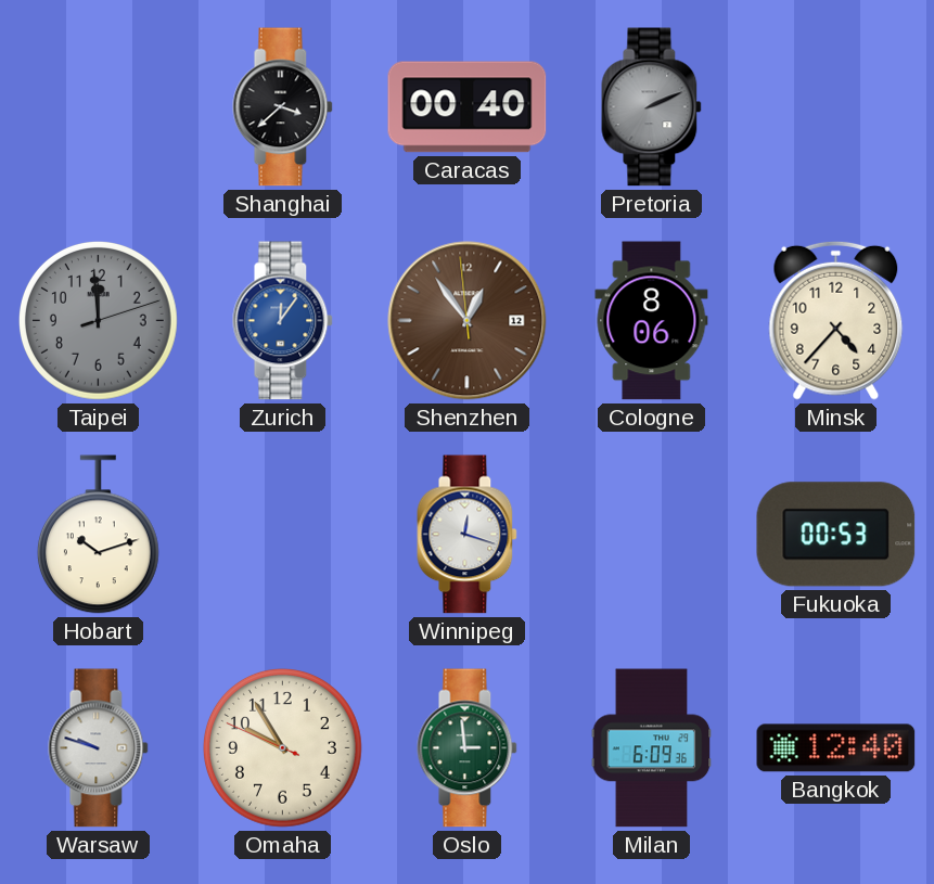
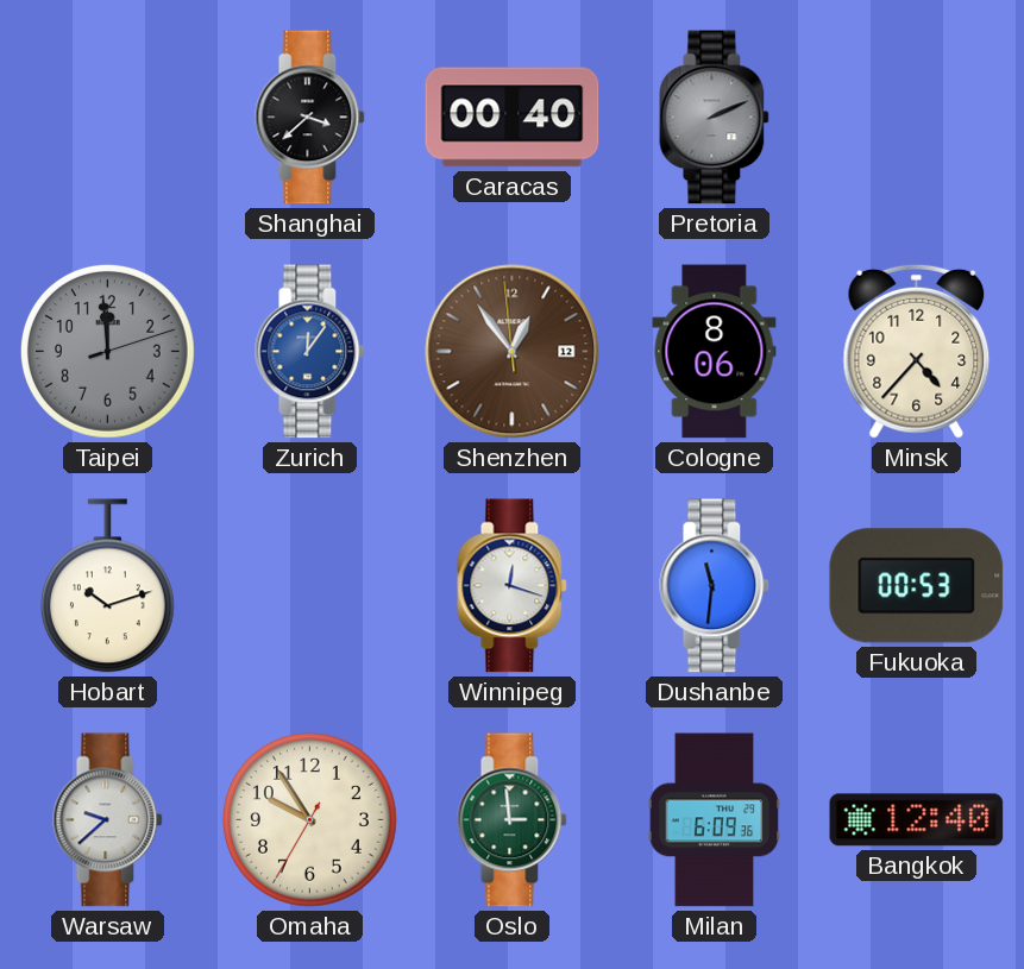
Dushanbe: none -> 11:31
Warsaw: 9:48 -> 9:38
Omaha: 9:54:49 -> 9:54:35
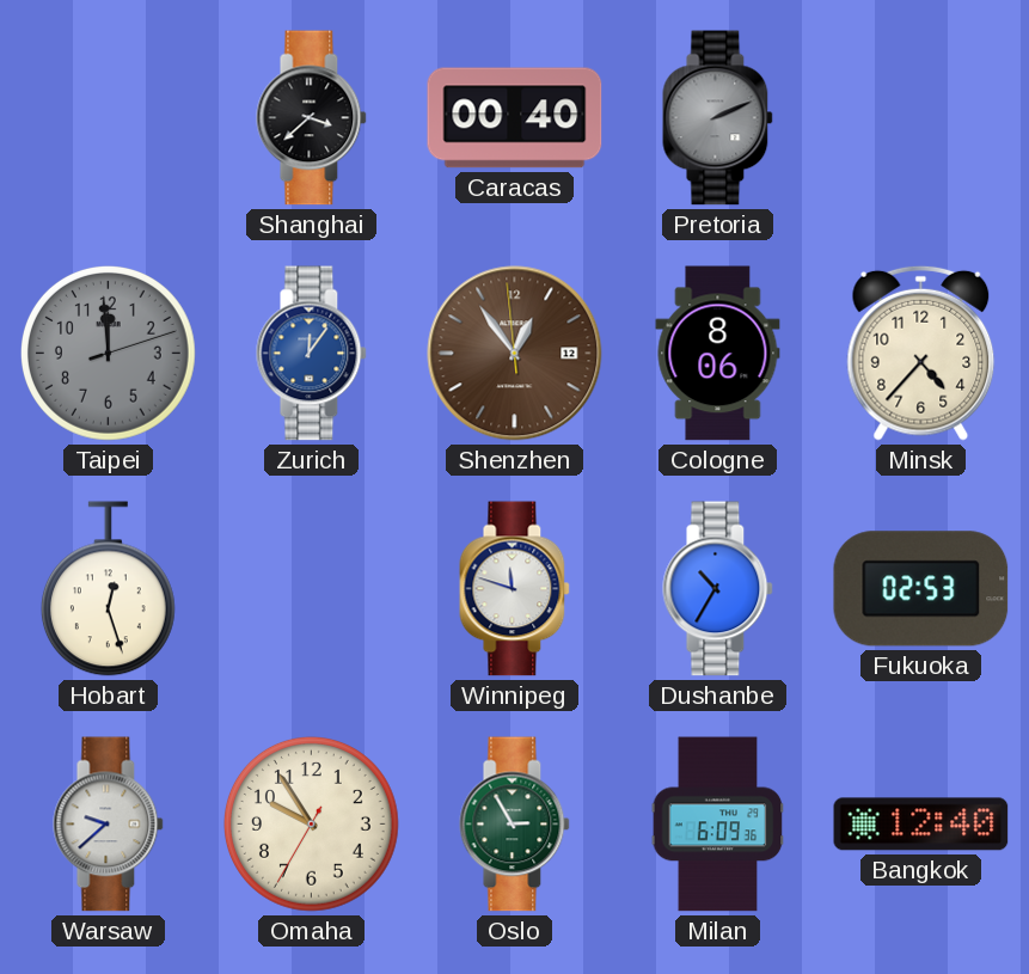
Hobart: 10:12 -> 12:27
Winnipeg: 12:18 -> 11:48
Dushanbe: 11:31 -> 10:35
Fukuoka: 00:53 -> 02:53
Oslo: 2:59 -> 2:55
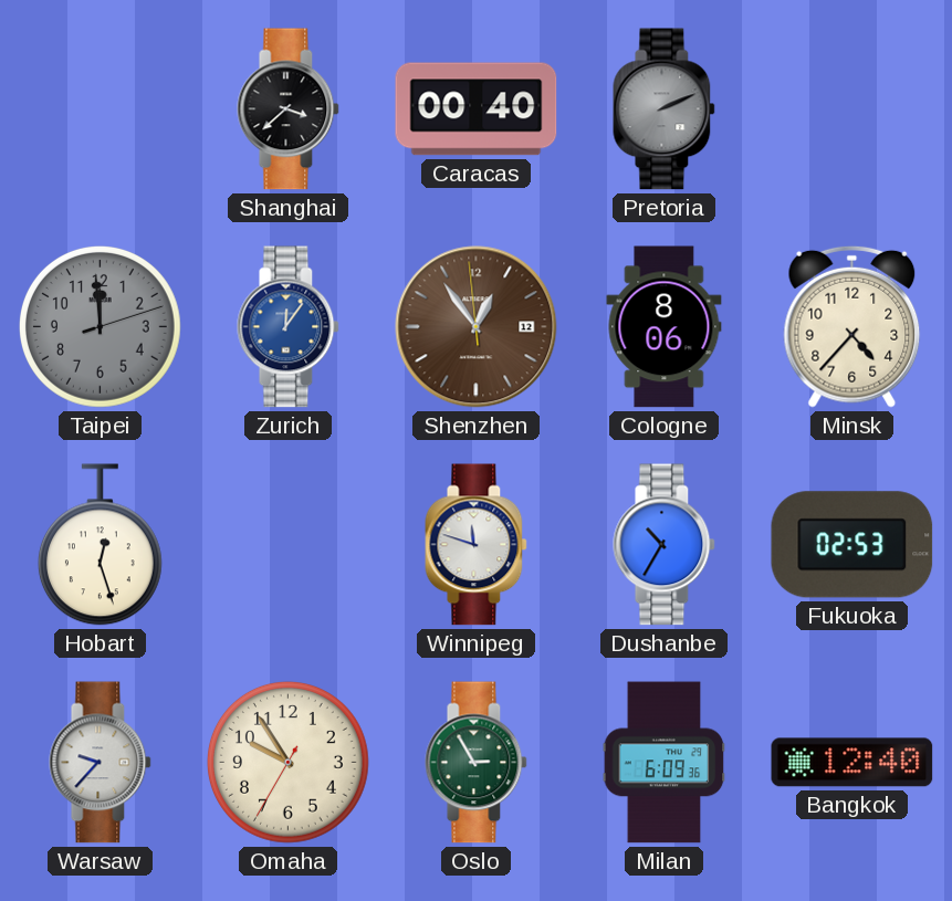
Warsaw: 9:38 -> 9:37
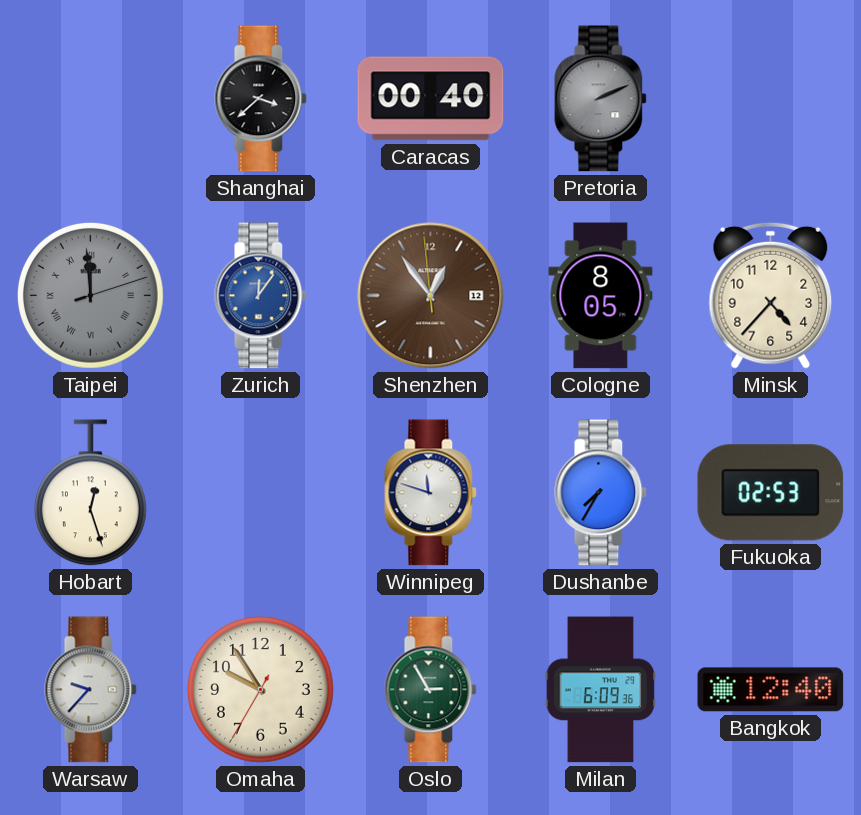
Taipei numerals: Arabic -> Roman
Cologne: 8:06 -> 8:05
Dushanbe: 10:35 -> 7:35
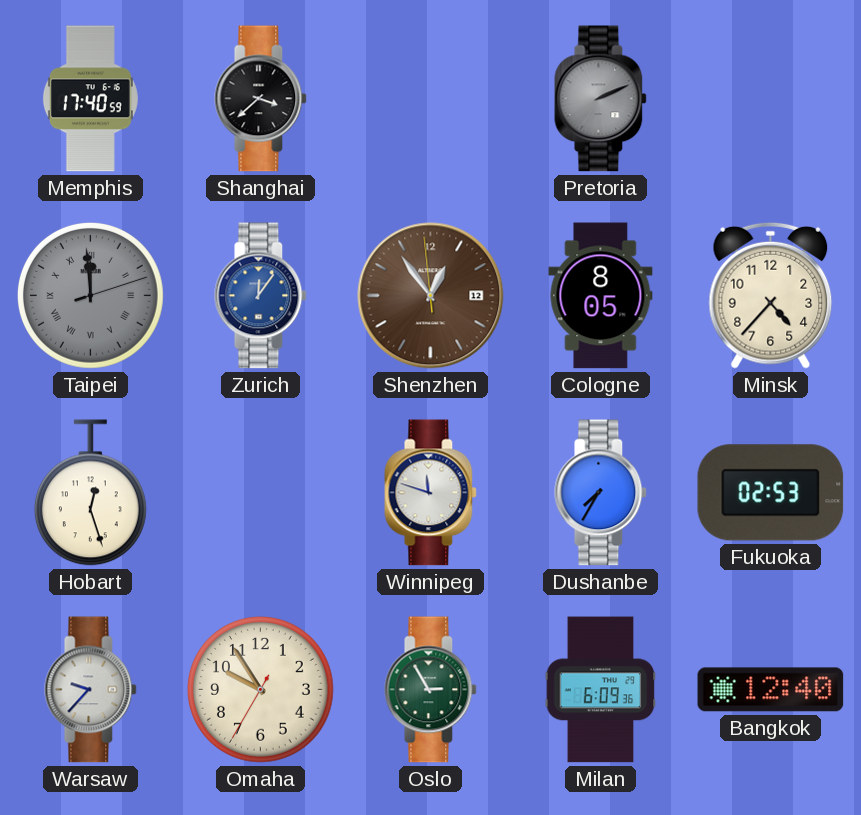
Memphis: none -> 17:40
Caracas: 00:40 -> none
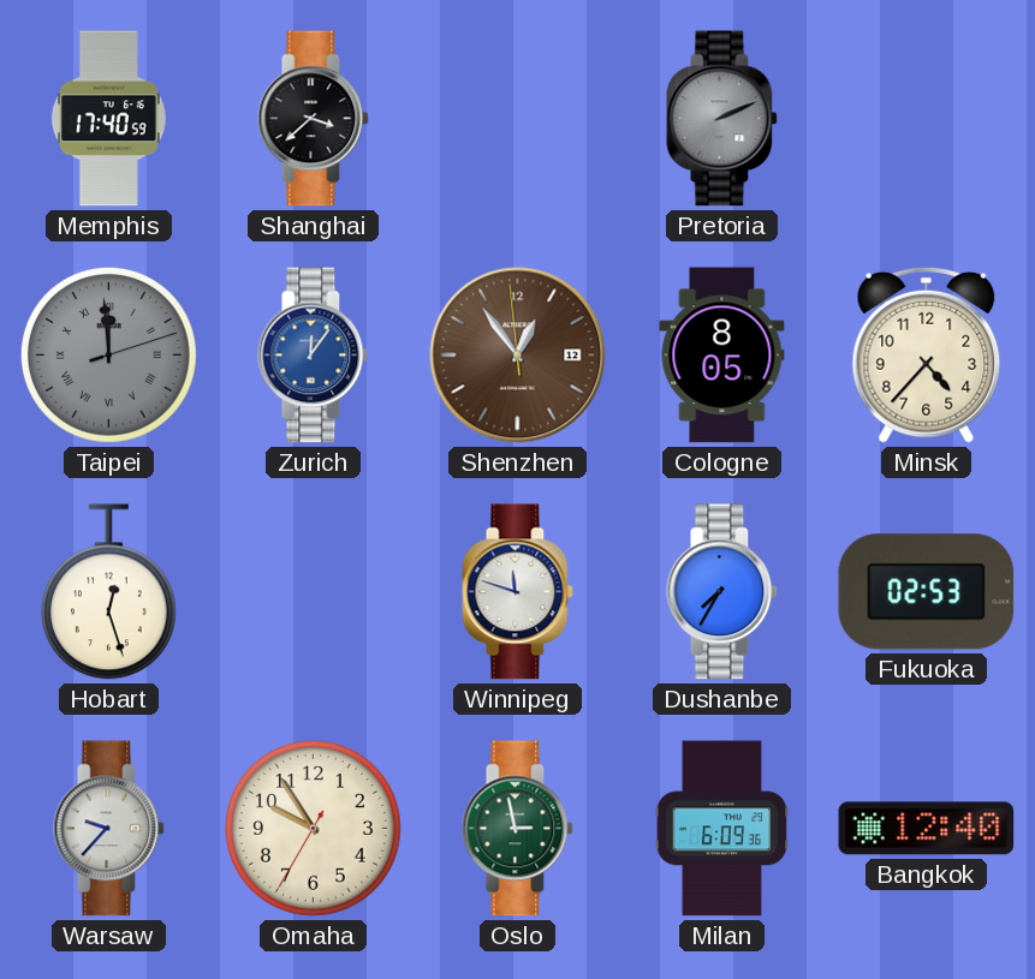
Oslo: 2:55 -> 2:58
